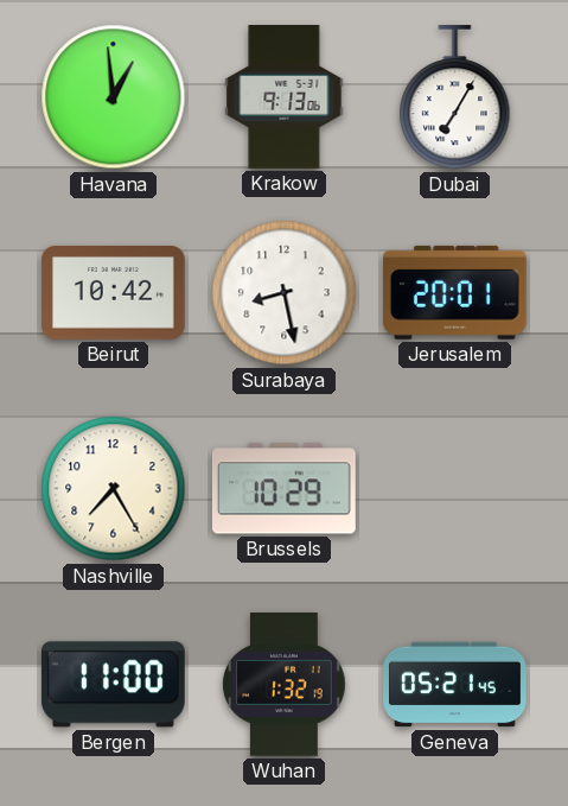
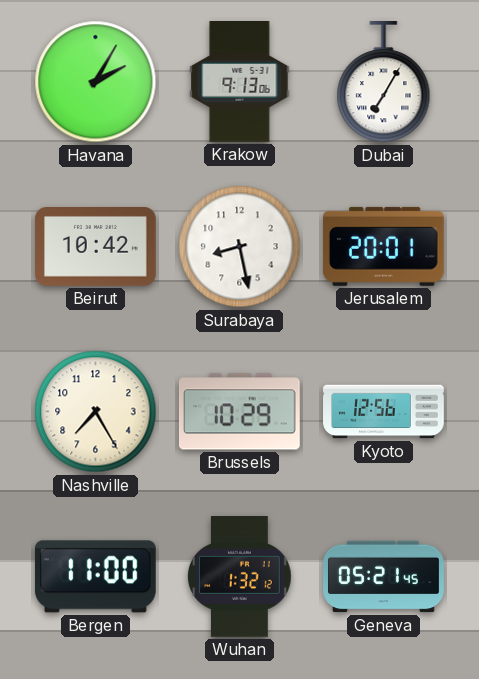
Havana: 12:59 -> 2:05
Kyoto: none -> 12:56
Wuhan: 1:32:19 -> 1:32:12
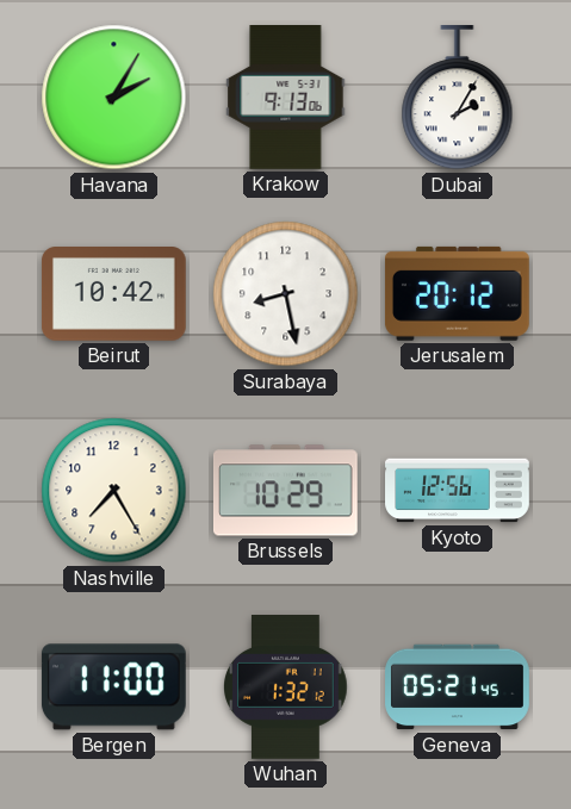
Dubai: 7:05 -> 2:05
Jerusalem: 20:01 -> 20:12
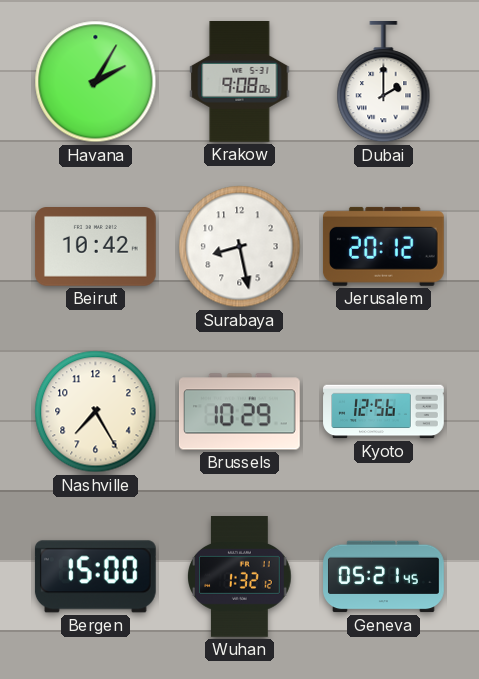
Krakow: 9:13 -> 9:08
Dubai: 2:05 -> 2:00
Bergen: 11:00 -> 15:00
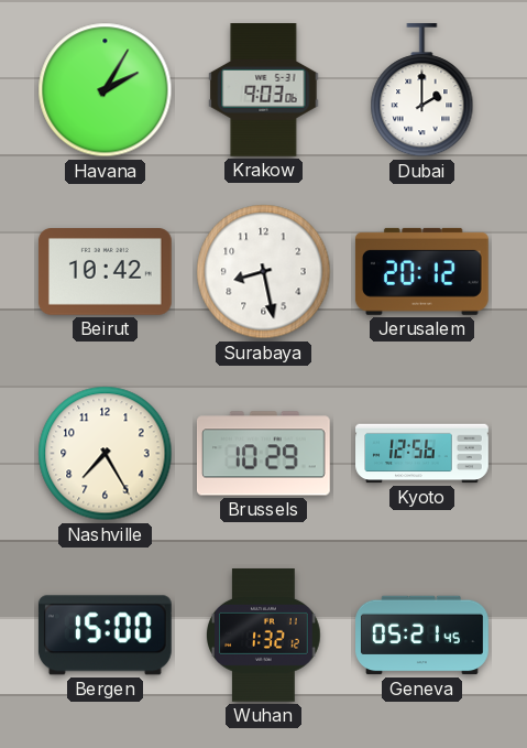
Krakow: 9:08 -> 9:03
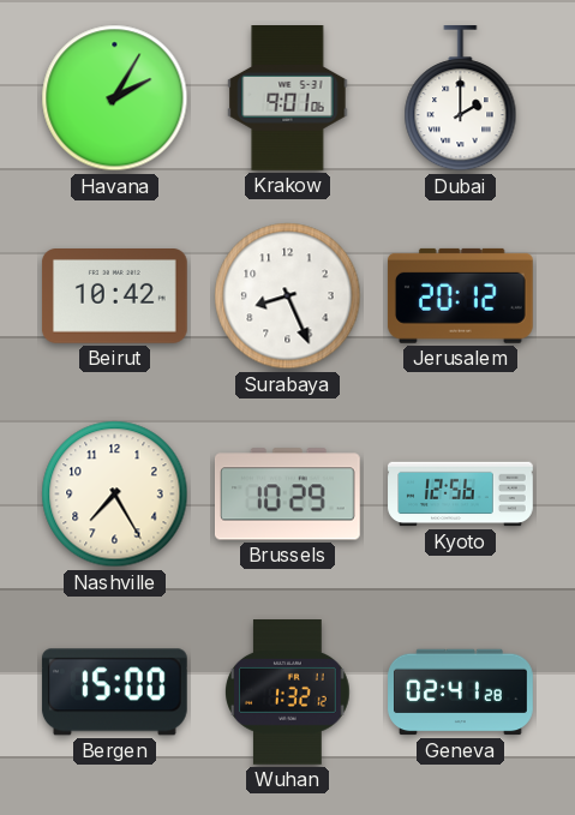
Krakow: 9:03 -> 9:01
Surabaya: 8:28 -> 8:26
Geneva: 05:21 -> 02:41
